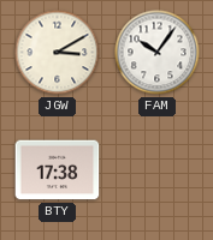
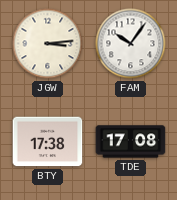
JGW: 3:10 -> 3:14
TDE: none -> 17:08
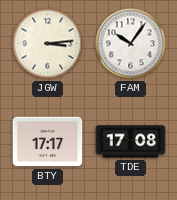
BTY: 17:38 -> 17:17
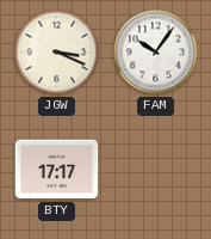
JGW: 3:14 -> 3:19
TDE: 17:08 -> none
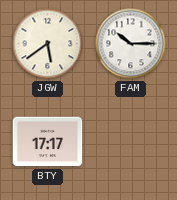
JGW: 3:19 -> 5:39
FAM: 10:06 -> 10:15
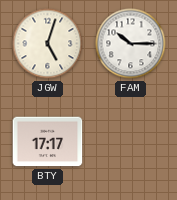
JGW: 5:39 -> 5:03
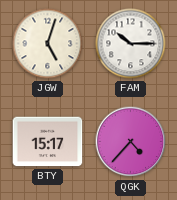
BTY: 17:17 -> 15:17
QGK: none -> 4:37
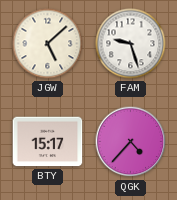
JGW: 5:03 -> 5:08
FAM: 10:15 -> 9:27
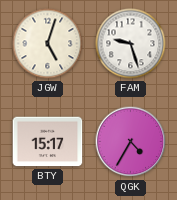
JGW: 5:08 -> 5:03
QGK: 4:37 -> 4:35
